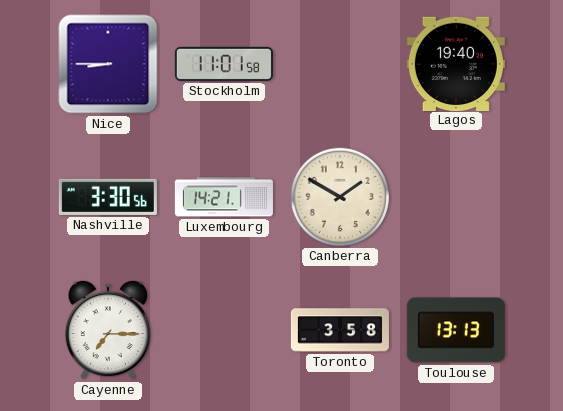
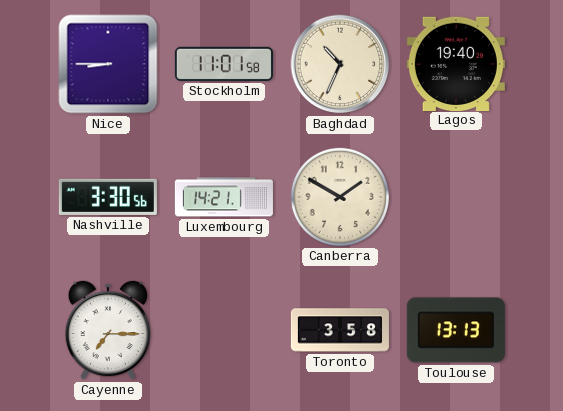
Baghdad: none -> 10:34
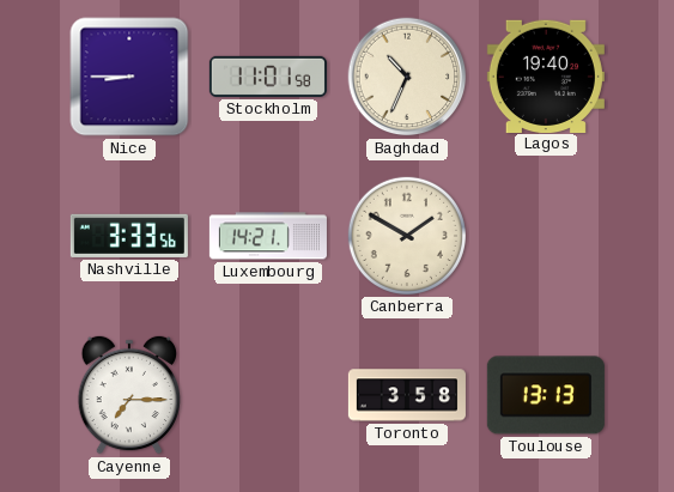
Nashville: 3:30 -> 3:33
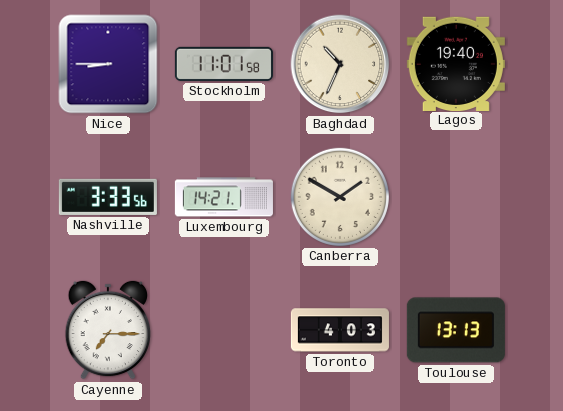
Toronto: 3:58 -> 4:03
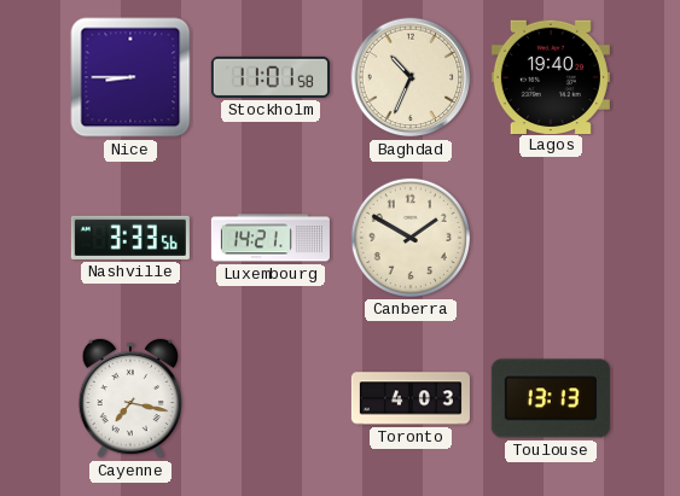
Cayenne: 7:15 -> 7:17
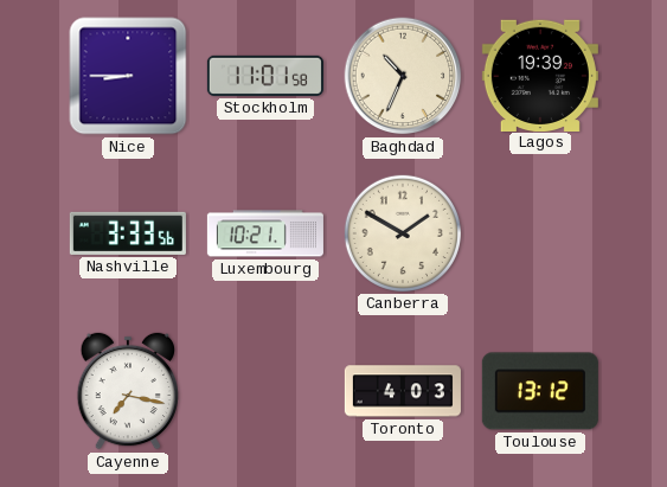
Lagos: 19:40 -> 19:39
Luxembourg: 14:21 -> 10:21
Toulouse: 13:13 -> 13:12
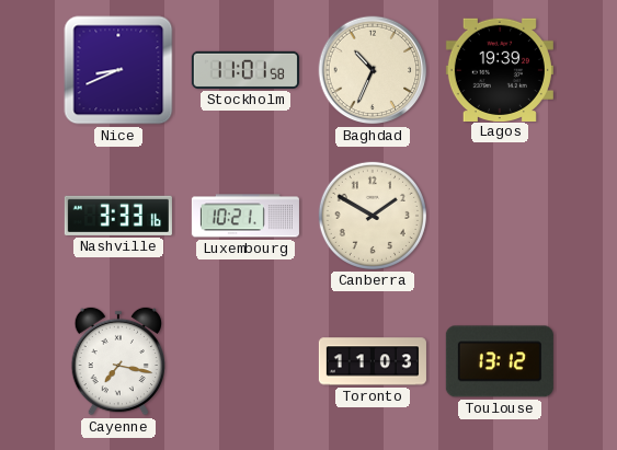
Nice: 8:45 -> 8:41
Nashville: 3:33:56 -> 3:33:16
Toronto: 4:03 -> 11:03
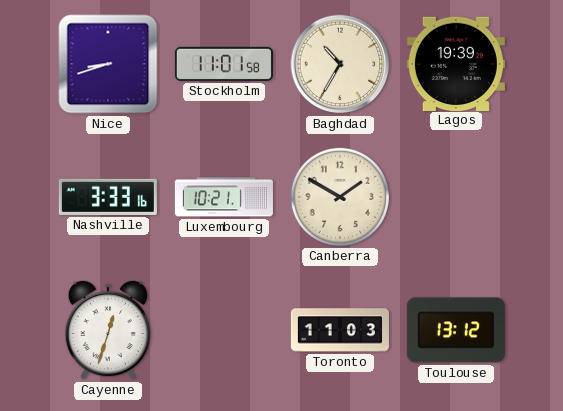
Nice: 8:41 -> 8:42
Baghdad: 10:34 -> 10:35
Cayenne: 7:17 -> 12:33
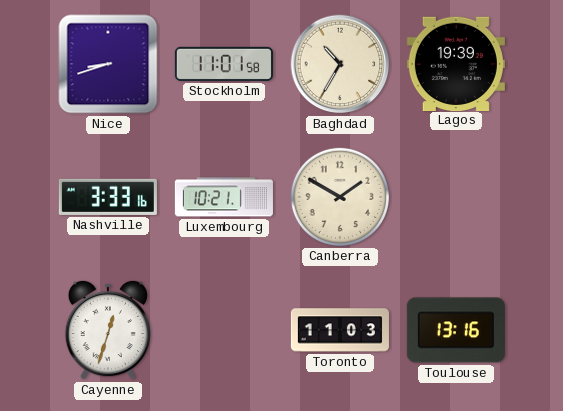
Toulouse: 13:12 -> 13:16
